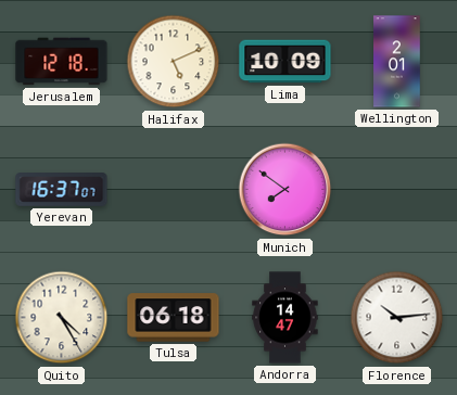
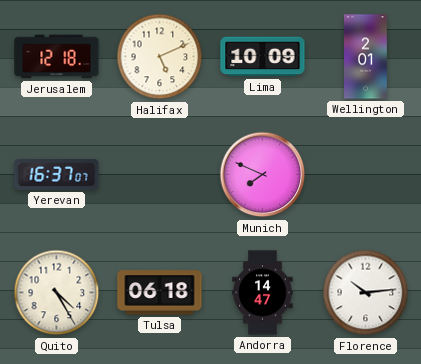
Munich: 7:51 -> 7:49
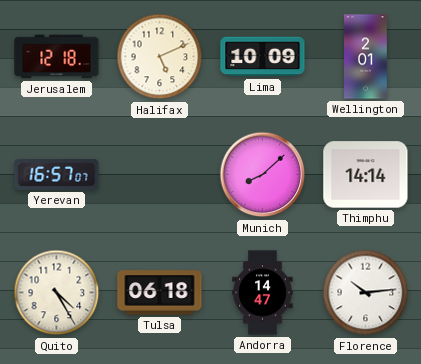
Yerevan: 16:37 -> 16:57
Munich: 7:49 -> 8:08
Thimphu: none -> 14:14
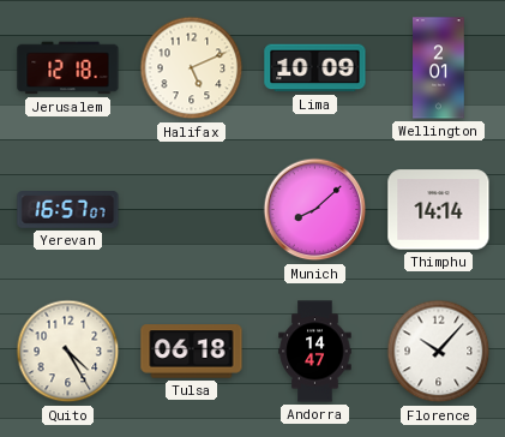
Florence: 10:14 -> 10:07
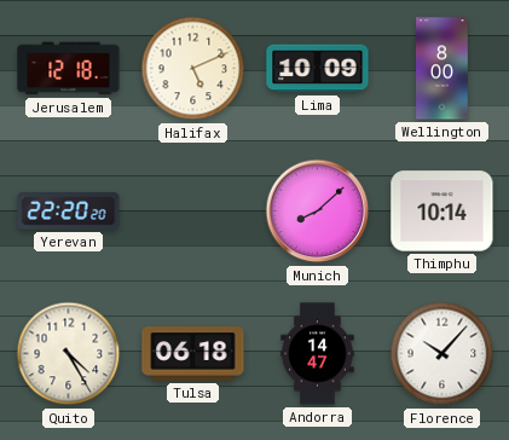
Wellington: 2:01 -> 8:00
Yerevan: 16:57 -> 22:20
Thimphu: 14:14 -> 10:14
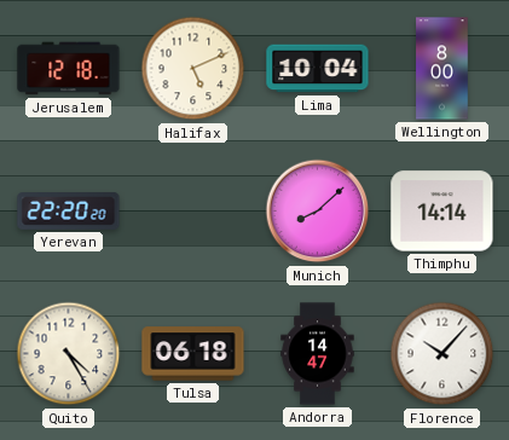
Lima: 10:09 -> 10:04
Thimphu: 10:14 -> 14:14
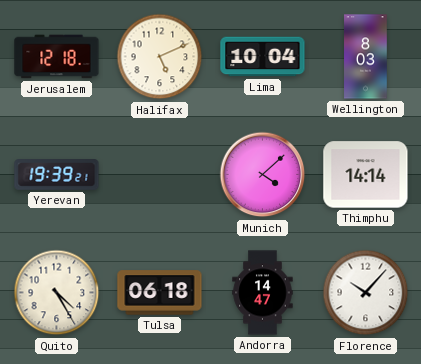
Wellington: 8:00 -> 8:03
Yerevan: 22:20 -> 19:39
Munich: 8:08 -> 4:08
